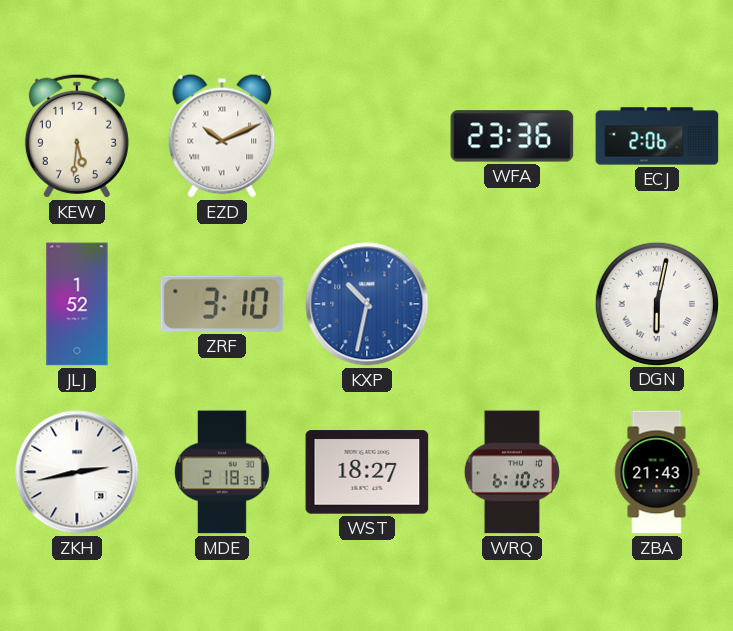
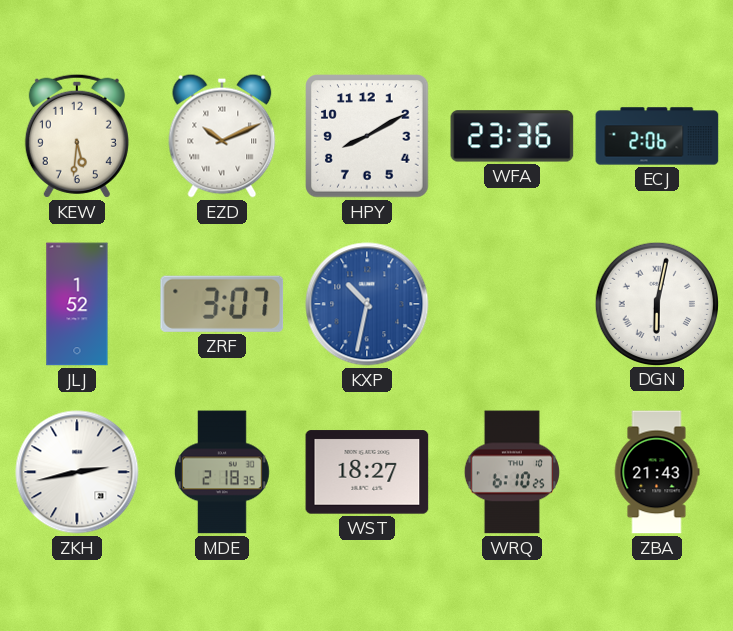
HPY: none -> 8:10
ZRF: 3:10 -> 3:07
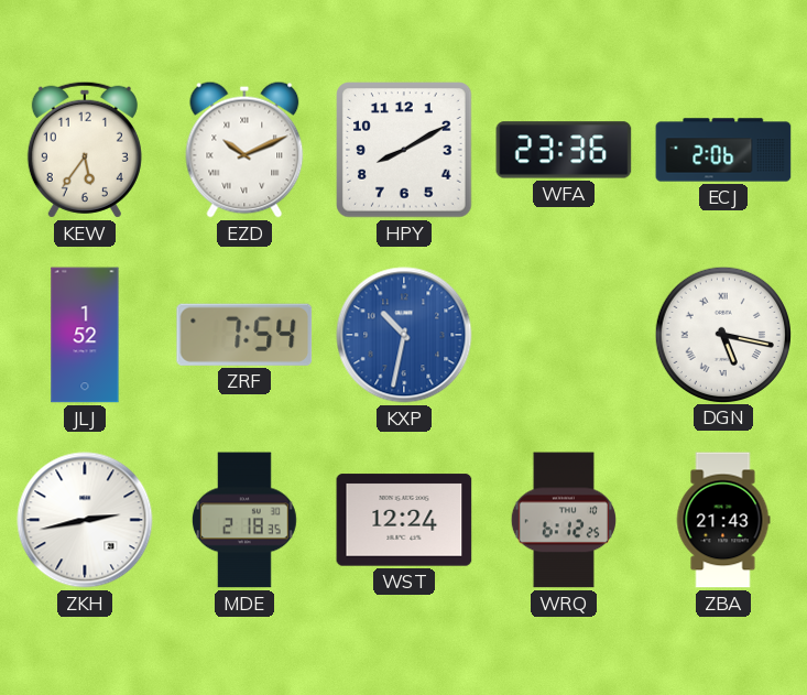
KEW: 5:31 -> 5:36
ZRF: 3:07 -> 7:54
DGN: 6:02 -> 5:17
WST: 18:27 -> 12:24
WRQ: 6:10 -> 6:12
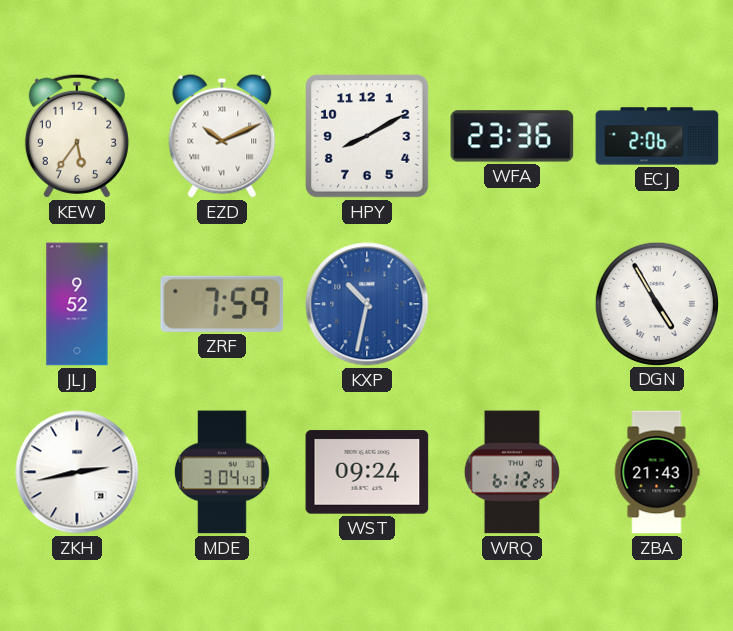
JLJ: 1:52 -> 9:52
ZRF: 7:54 -> 7:59
DGN: 5:17 -> 4:55
MDE: 2:18 -> 3:04
WST: 12:24 -> 09:24
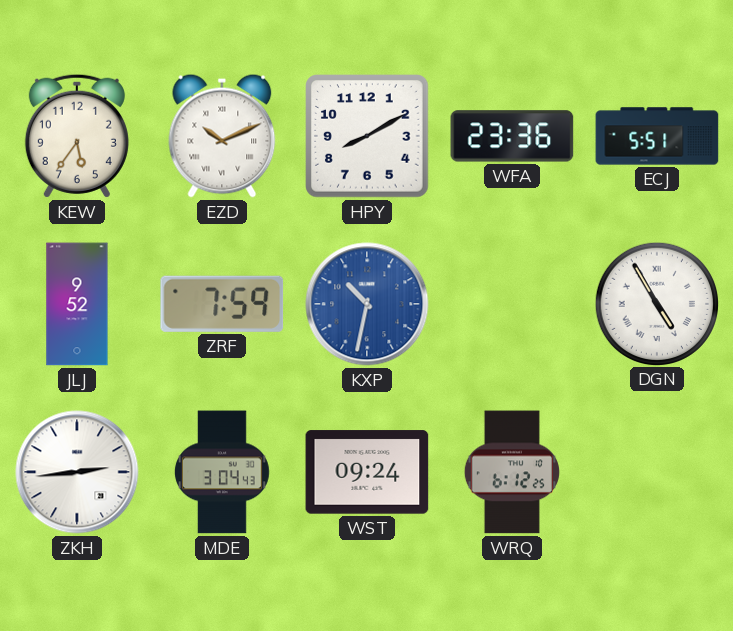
ECJ: 2:06 -> 5:51
ZKH: 2:43 -> 2:44
ZBA: 21:43 -> none
